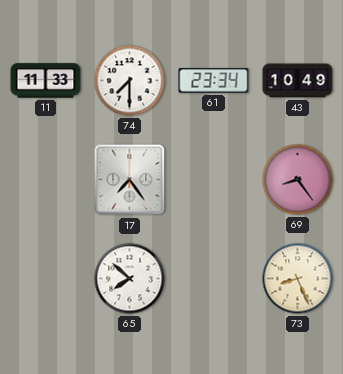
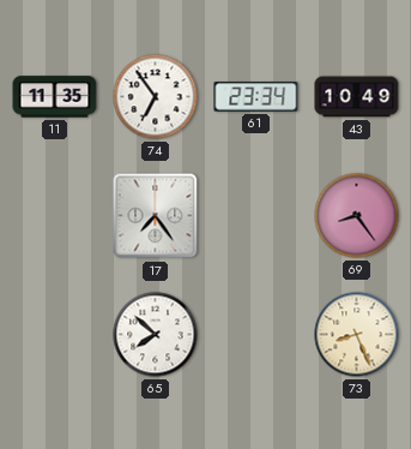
11: 11:33 -> 11:35
74: 7:30 -> 6:54
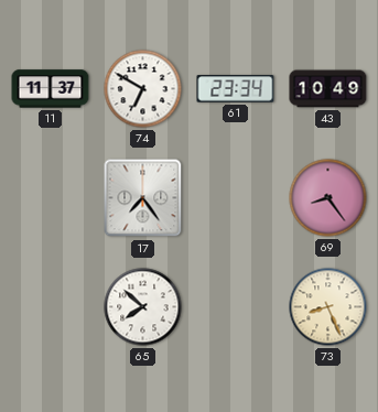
11: 11:35 -> 11:37
74: 6:54 -> 6:50
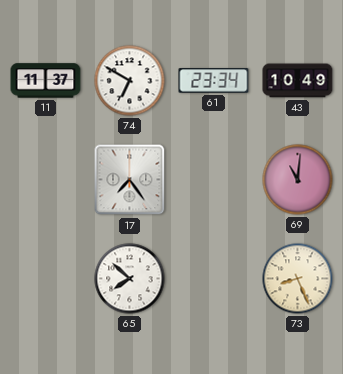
69: 8:24 -> 11:01
